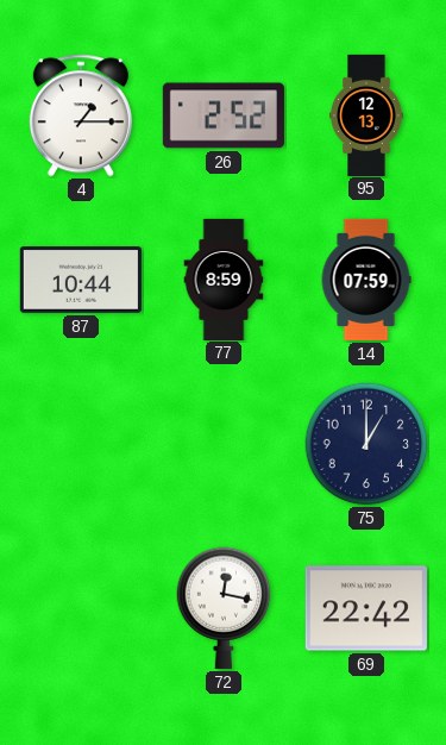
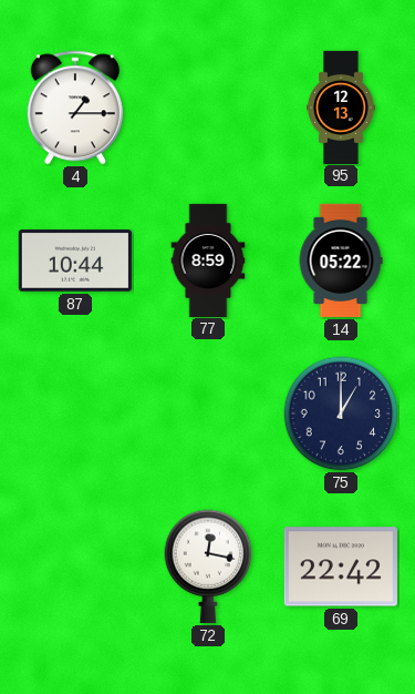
26: 2:52 -> none
14: 07:59 -> 05:22
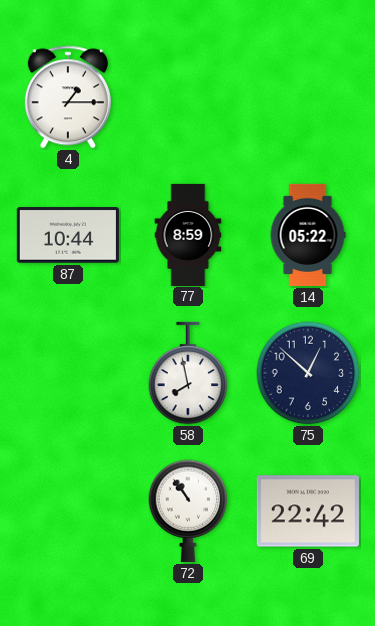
95: 12:13 -> none
58: none -> 7:58
75: 1:00 -> 12:52
72: 12:17 -> 10:54
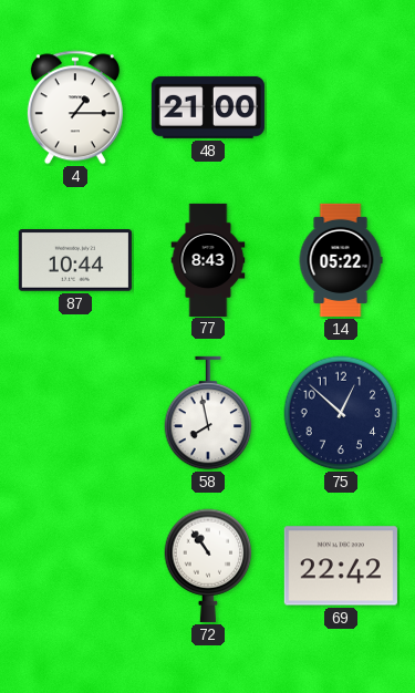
48: none -> 21:00
77: 8:59 -> 8:43
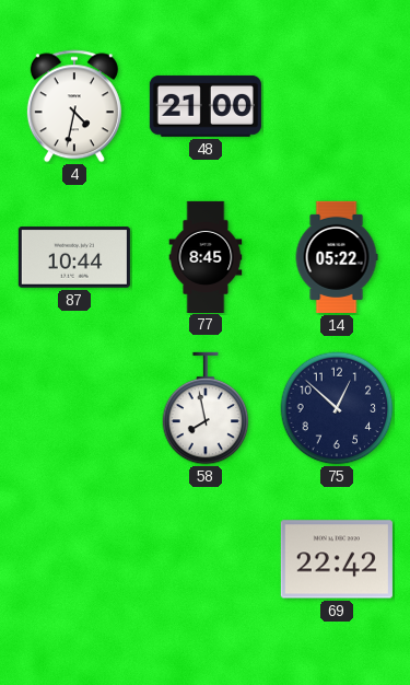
4: 1:15 -> 4:32
77: 8:43 -> 8:45
72: 10:54 -> none
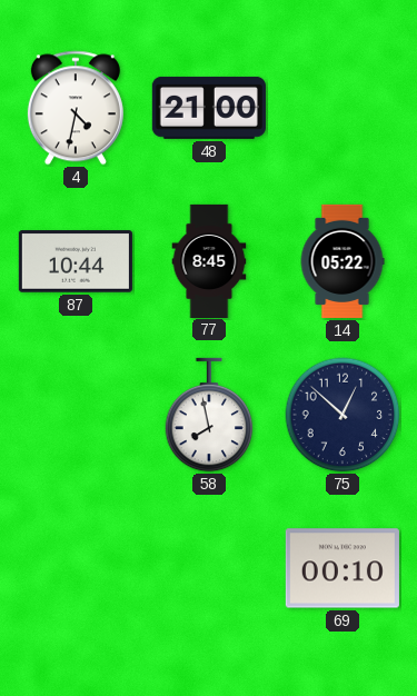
69: 22:42 -> 00:10
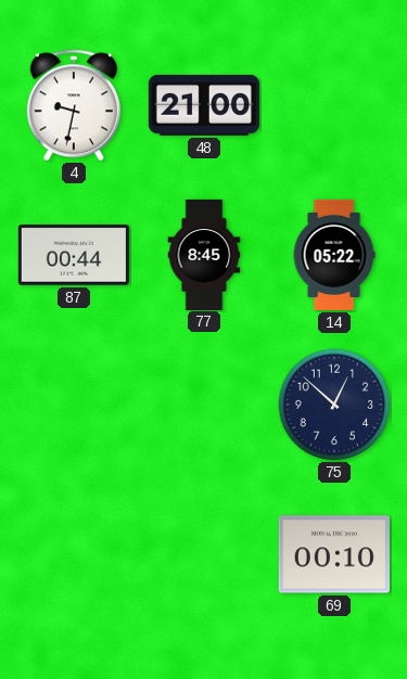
4: 4:32 -> 9:32
87: 10:44 -> 00:44
58: 7:58 -> none
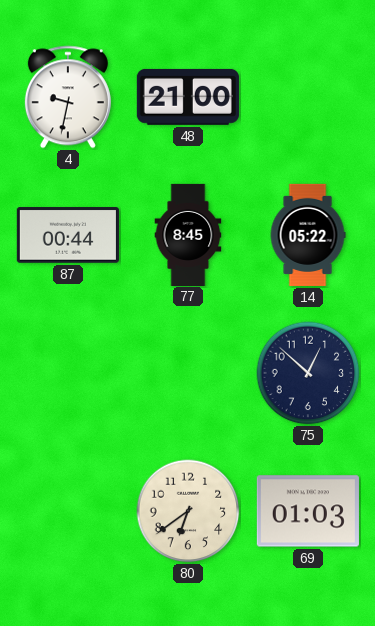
80: none -> 6:39
69: 00:10 -> 01:03
